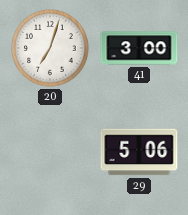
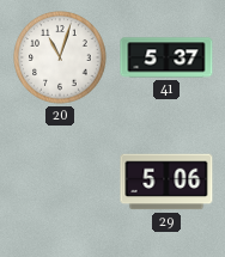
20: 7:03 -> 11:03
41: 3:00 -> 5:37
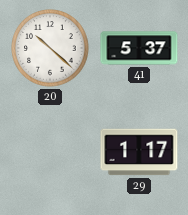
20: 11:03 -> 10:22
29: 5:06 -> 1:17
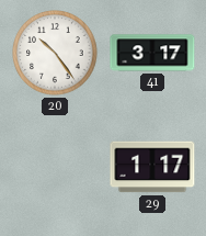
20: 10:22 -> 10:24
41: 5:37 -> 3:17
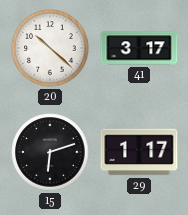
20: 10:24 -> 10:22
15: none -> 6:12
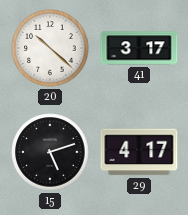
15: 6:12 -> 5:12
29: 1:17 -> 4:17
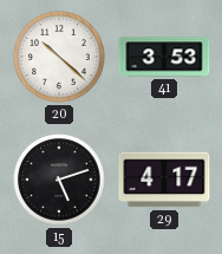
41: 3:17 -> 3:53
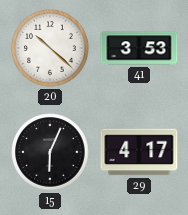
15: 5:12 -> 6:04
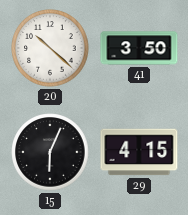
41: 3:53 -> 3:50
29: 4:17 -> 4:15
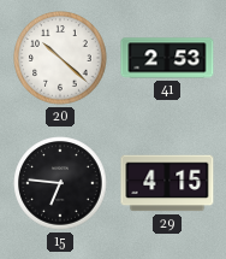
41: 3:50 -> 2:53
15: 6:04 -> 6:46
